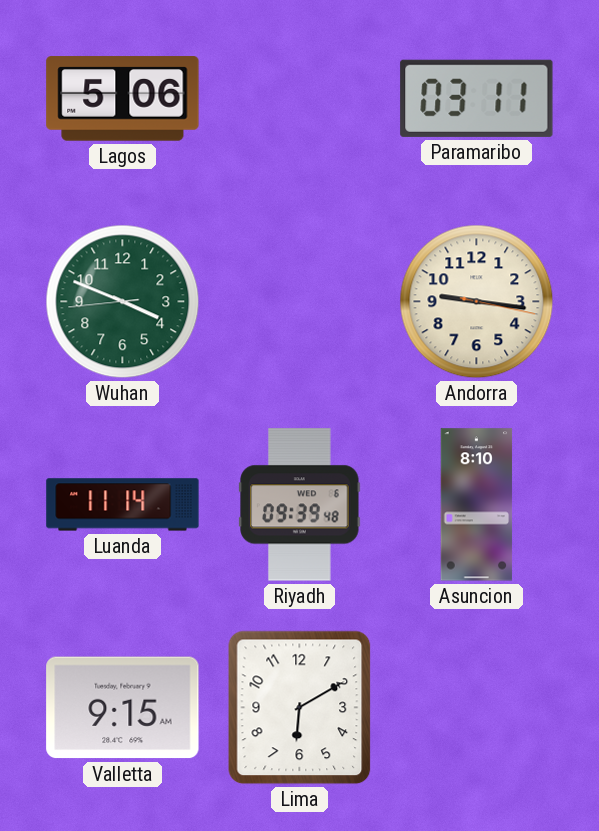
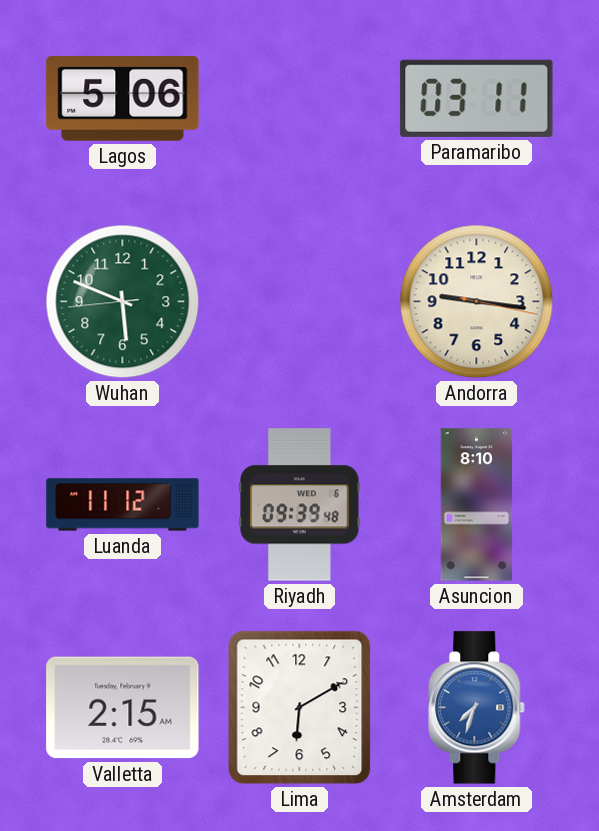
Wuhan: 3:48 -> 5:48
Luanda: 11:14 -> 11:12
Valletta: 9:15 -> 2:15
Amsterdam: none -> 7:33
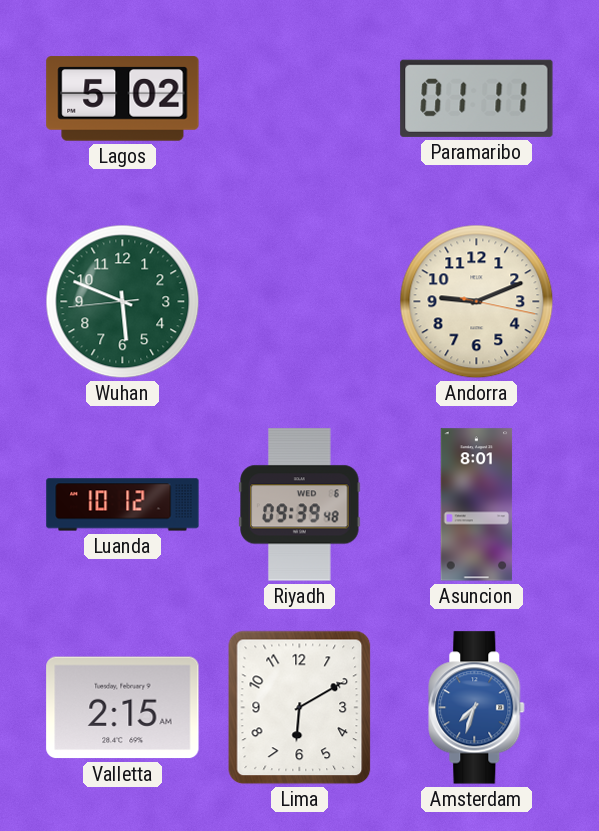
Lagos: 5:06 -> 5:02
Paramaribo: 03:11 -> 01:11
Andorra: 9:16 -> 9:11
Luanda: 11:12 -> 10:12
Asuncion: 8:10 -> 8:01
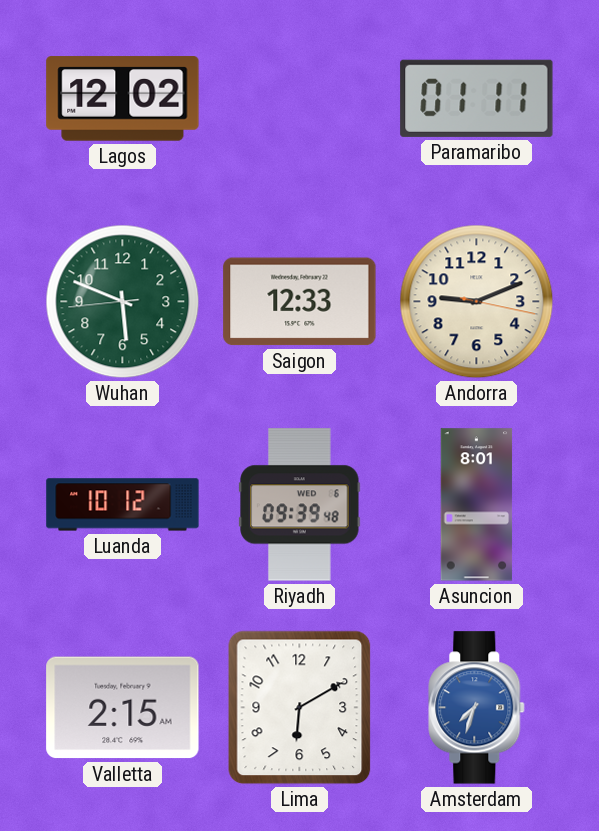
Lagos: 5:02 -> 12:02
Saigon: none -> 12:33
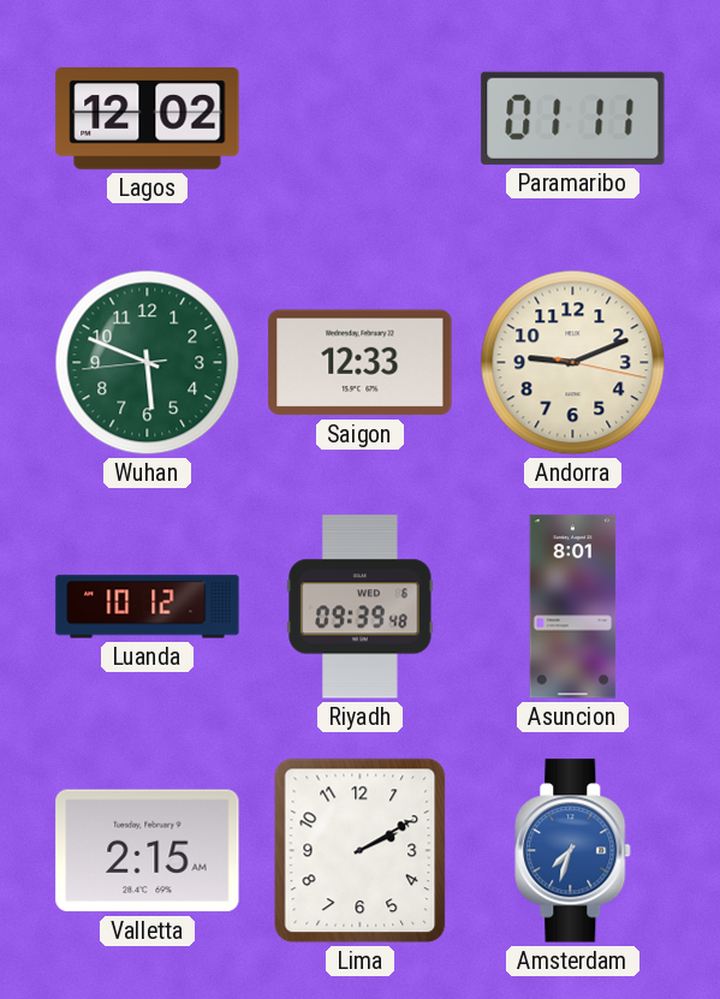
Lima: 6:10 -> 2:10
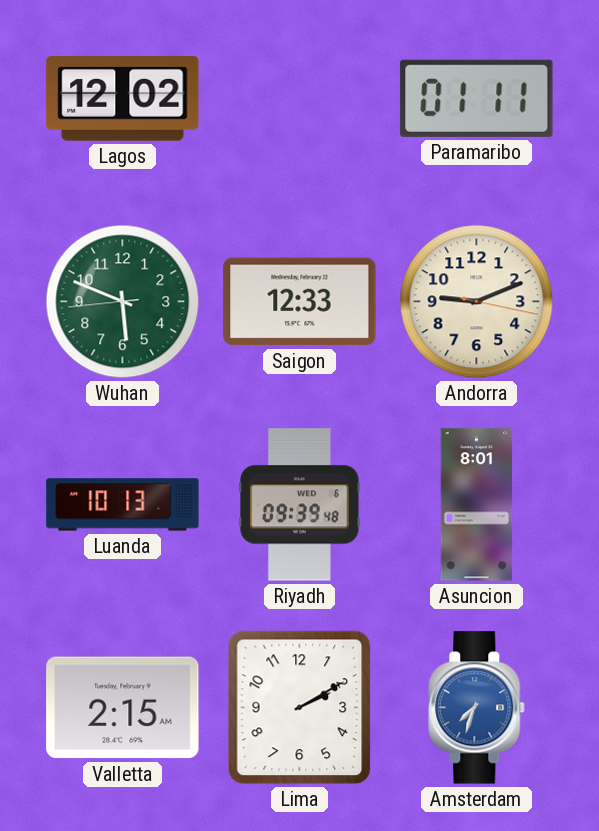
Luanda: 10:12 -> 10:13
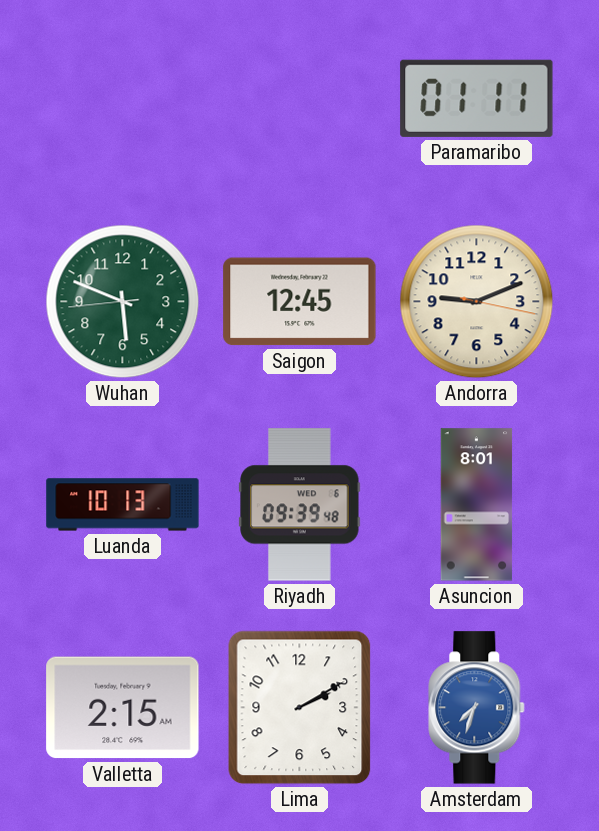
Lagos: 12:02 -> none
Saigon: 12:33 -> 12:45
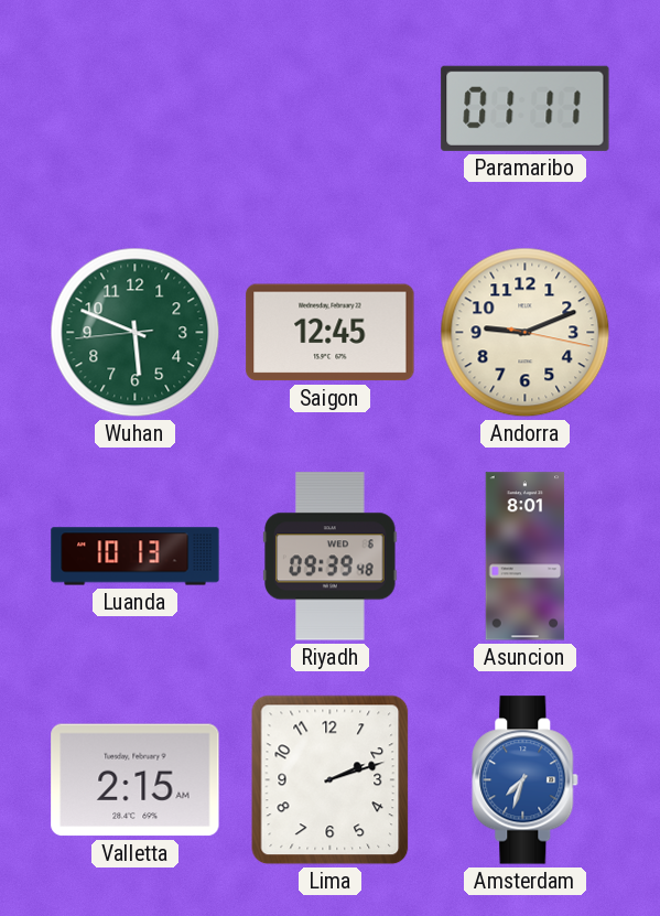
Lima: 2:10 -> 2:12
